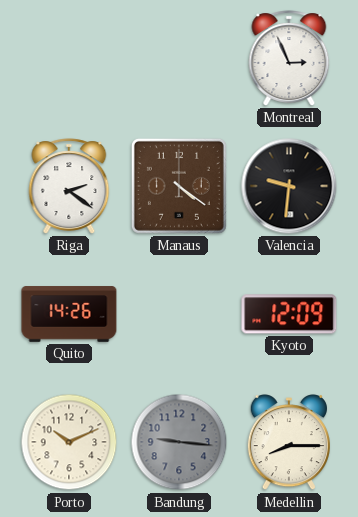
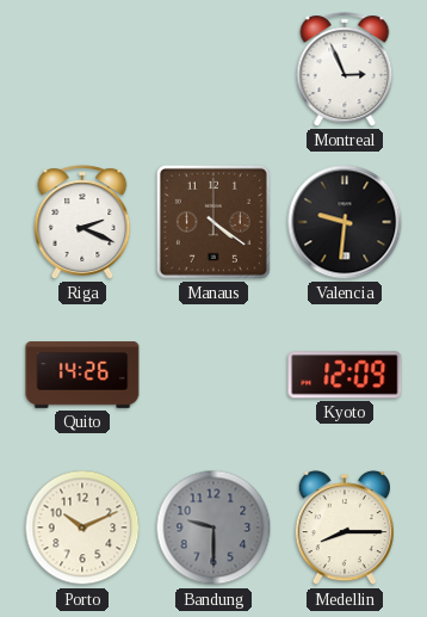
Riga: 2:21 -> 2:19
Bandung: 9:16 -> 9:30
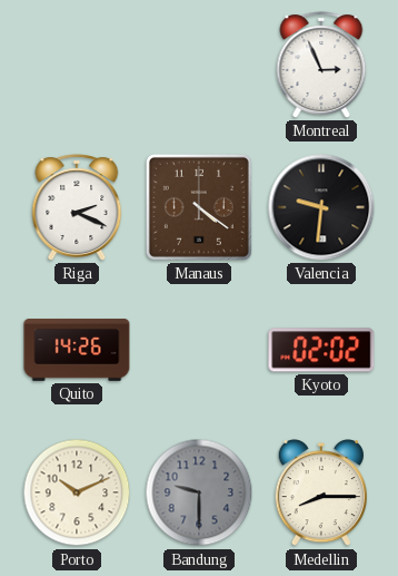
Kyoto: 12:09 -> 02:02
